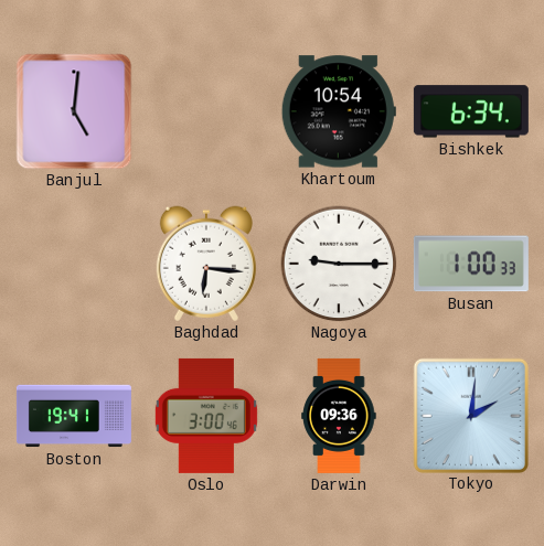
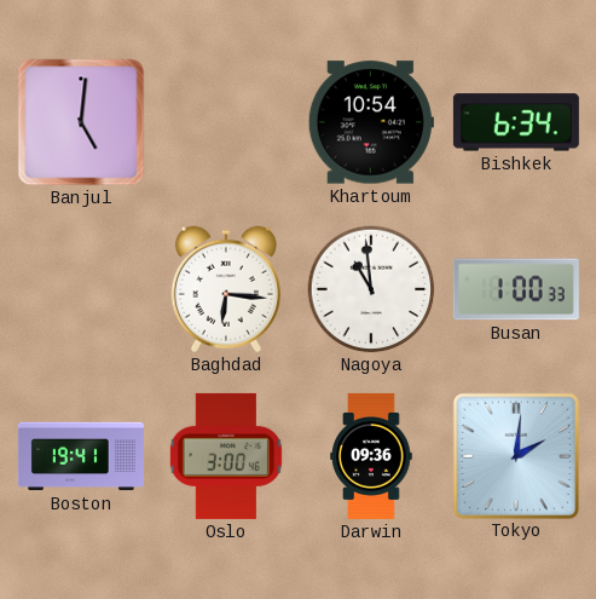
Nagoya: 9:15 -> 10:59
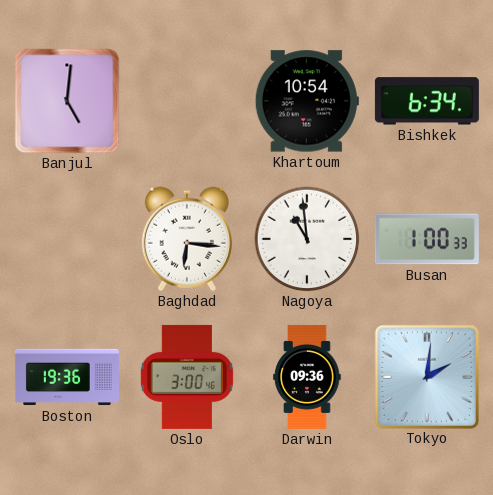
Boston: 19:41 -> 19:36
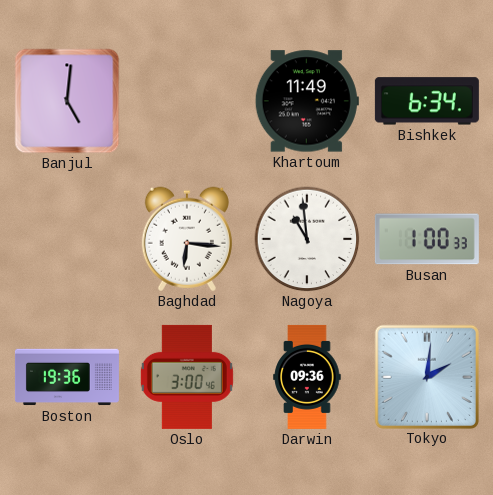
Khartoum: 10:54 -> 11:49
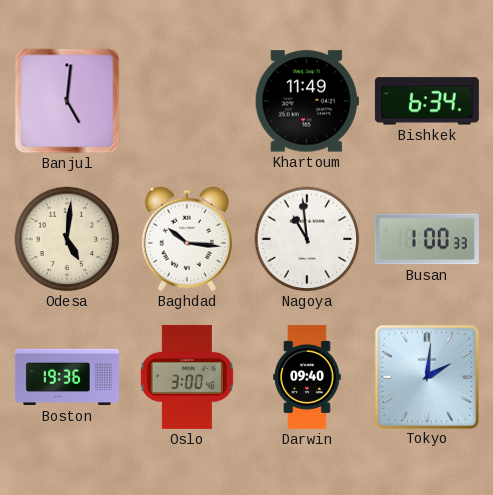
Odesa: none -> 5:01
Baghdad: 6:16 -> 10:16
Darwin: 09:36 -> 09:40
